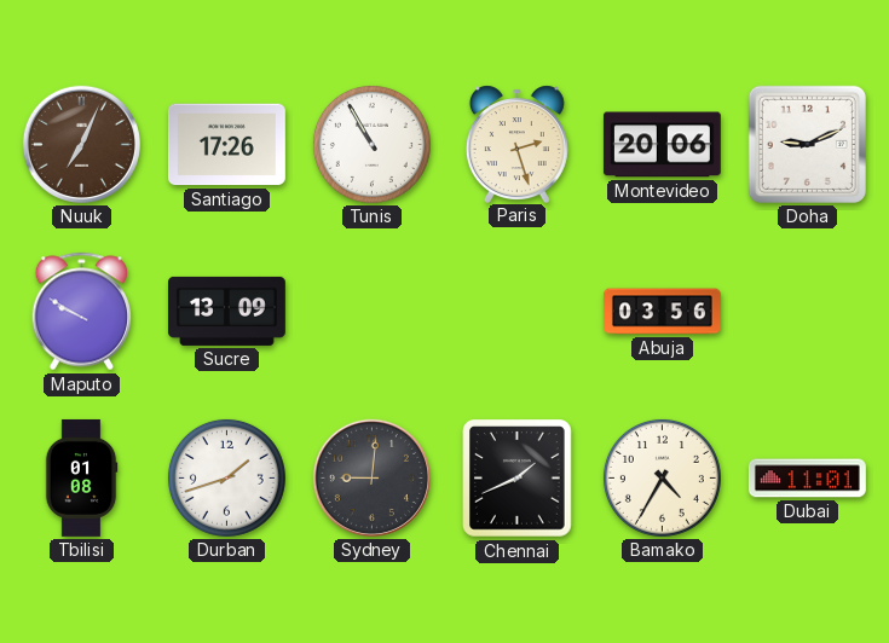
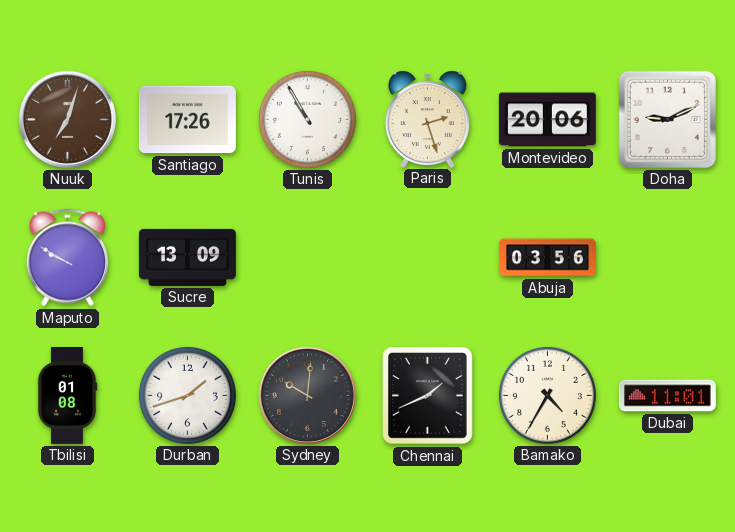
Nuuk: 7:04 -> 7:03
Sydney: 9:01 -> 10:01
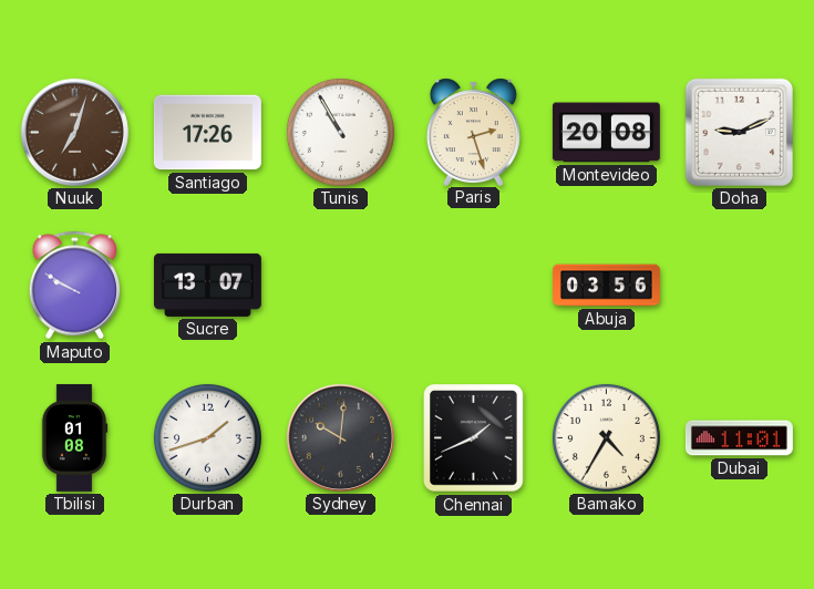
Montevideo: 20:06 -> 20:08
Sucre: 13:09 -> 13:07
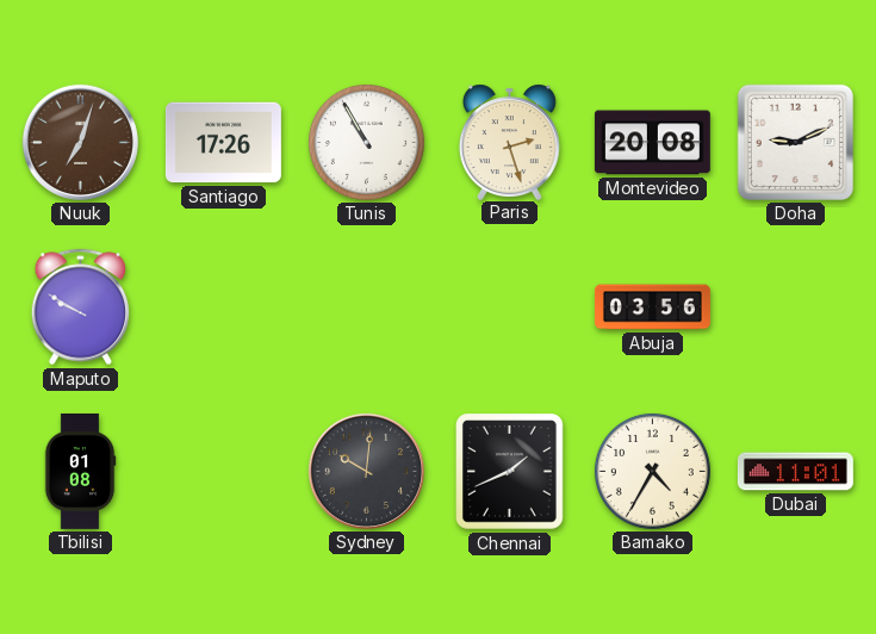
Sucre: 13:07 -> none
Durban: 1:42 -> none
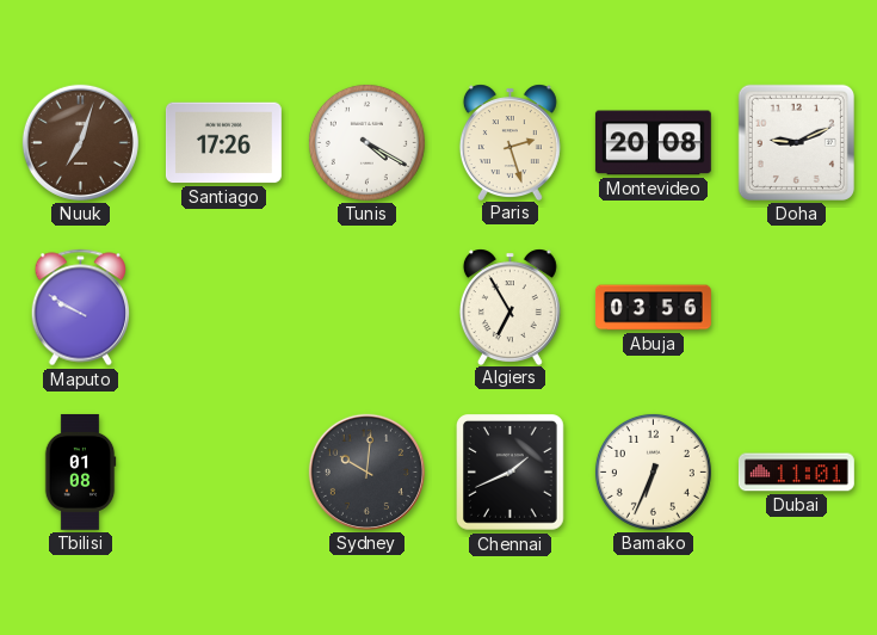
Tunis: 10:55 -> 4:20
Algiers: none -> 6:55
Bamako: 4:35 -> 6:34
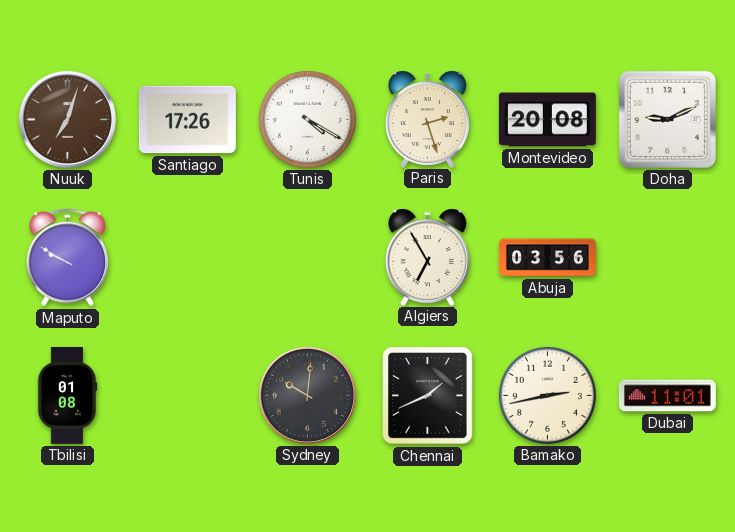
Bamako: 6:34 -> 2:43
